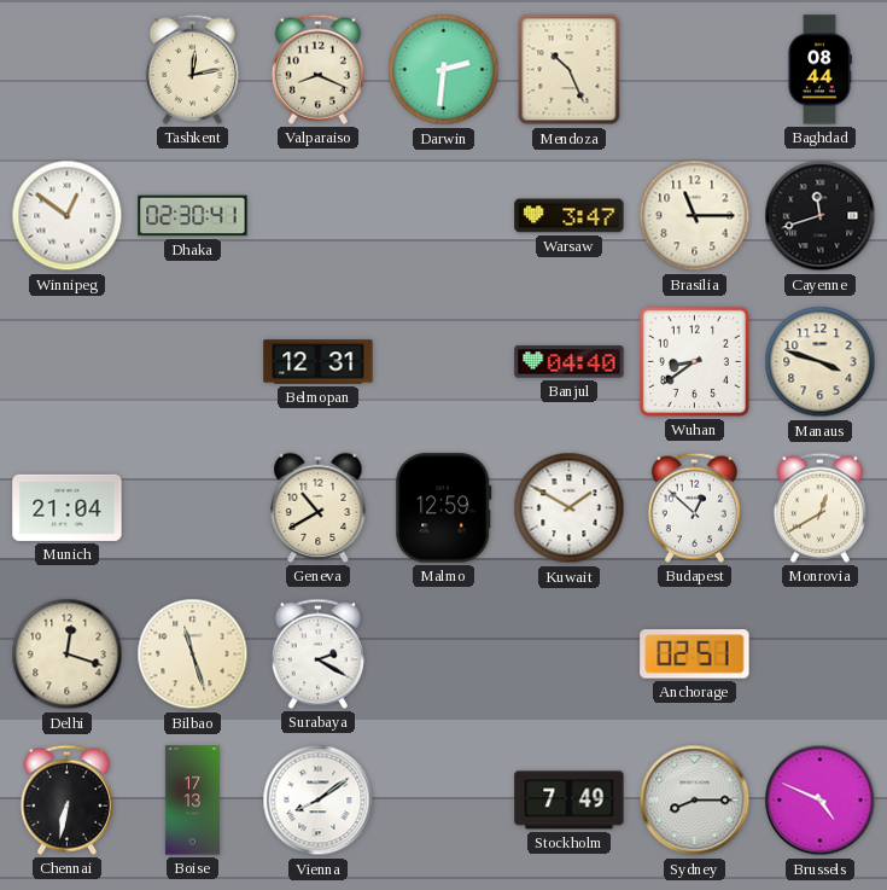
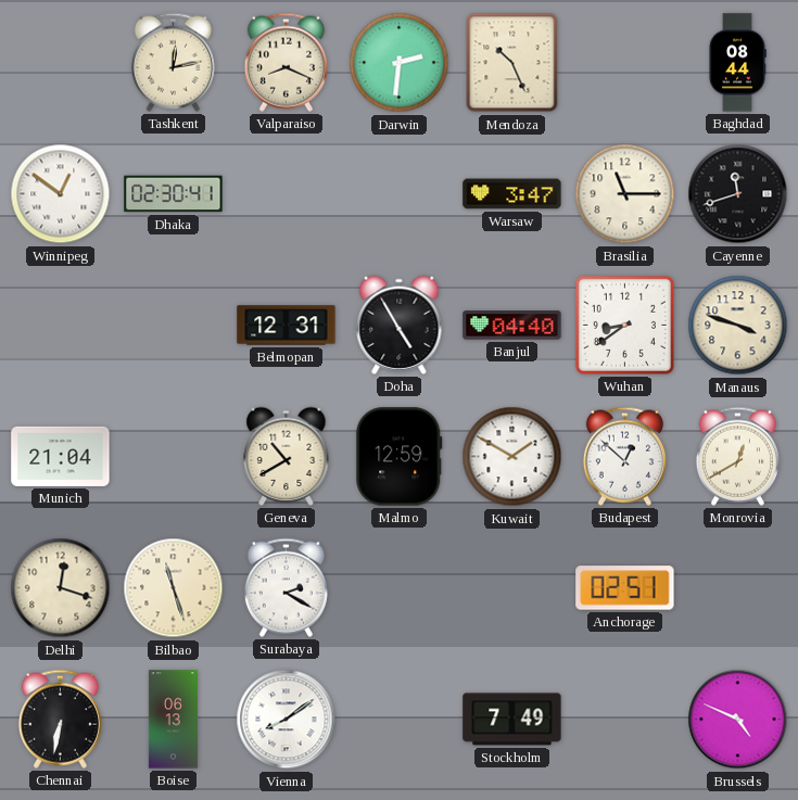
Doha: none -> 4:55
Boise: 17:13 -> 06:13
Sydney: 8:15 -> none
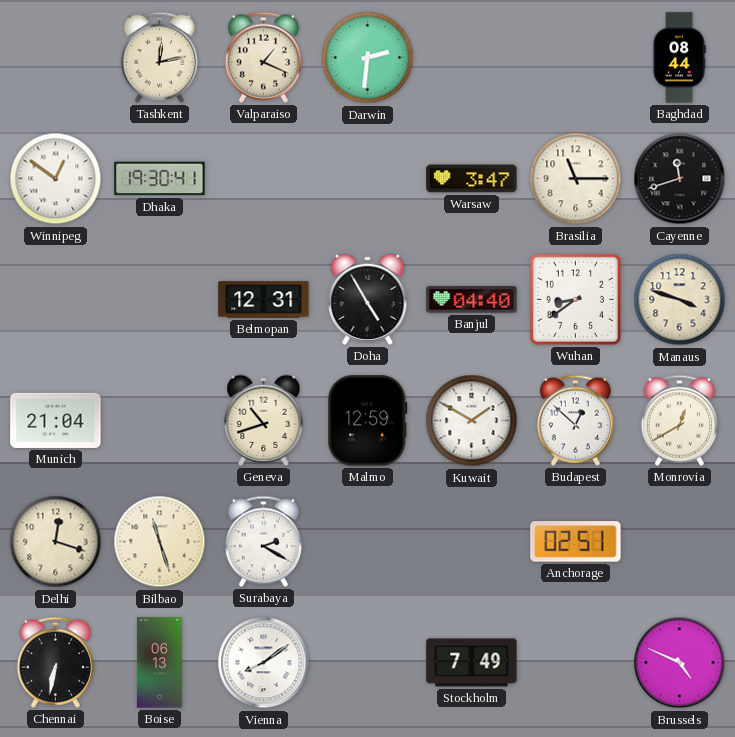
Valparaiso: 8:19 -> 1:19
Mendoza: 10:26 -> none
Dhaka: 02:30 -> 19:30
Geneva: 10:40 -> 10:42
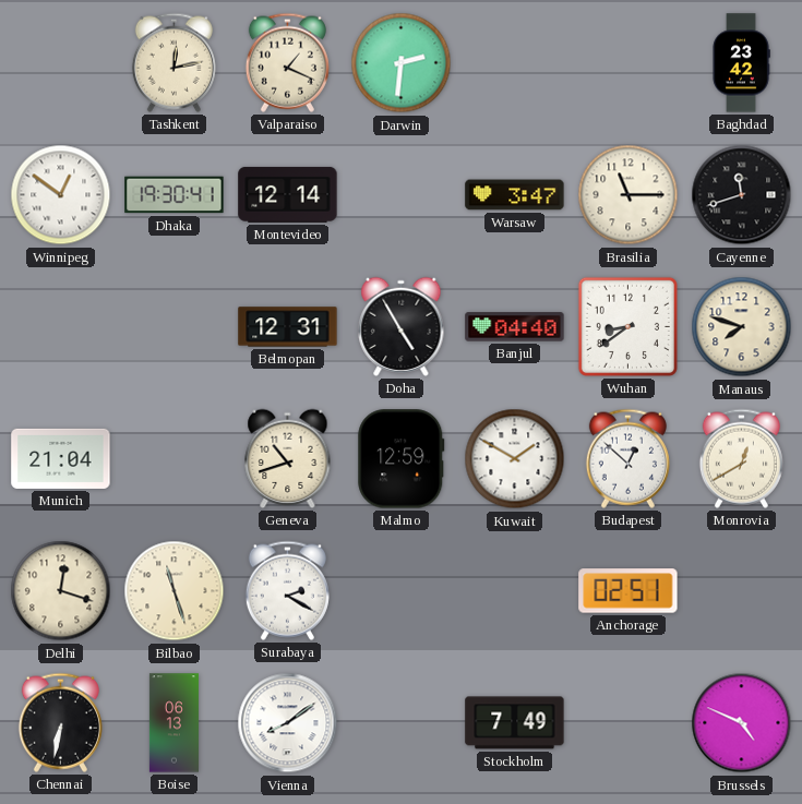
Baghdad: 08:44 -> 23:42
Montevideo: none -> 12:14
Manaus: 3:48 -> 7:48
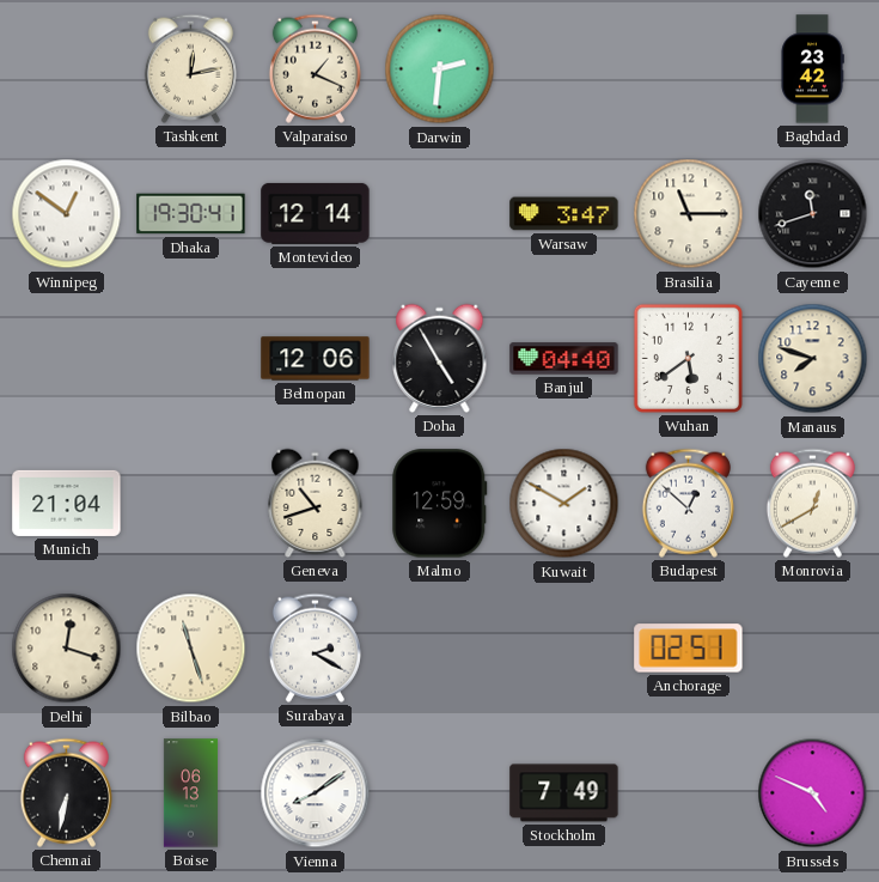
Belmopan: 12:31 -> 12:06
Wuhan: 8:39 -> 5:39
